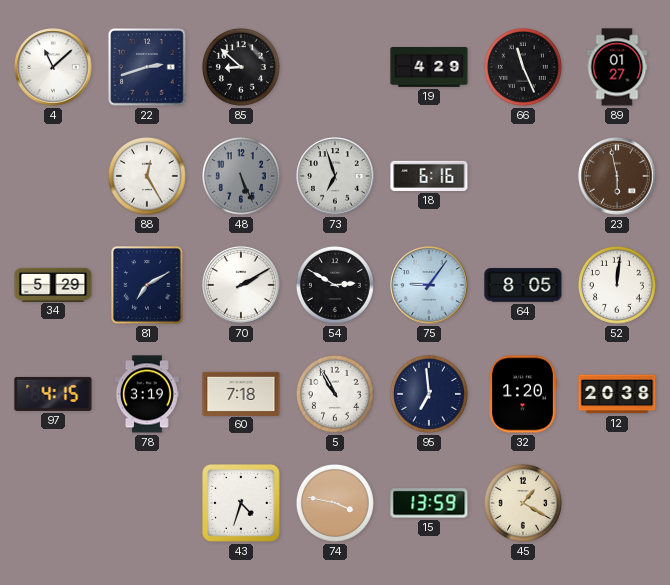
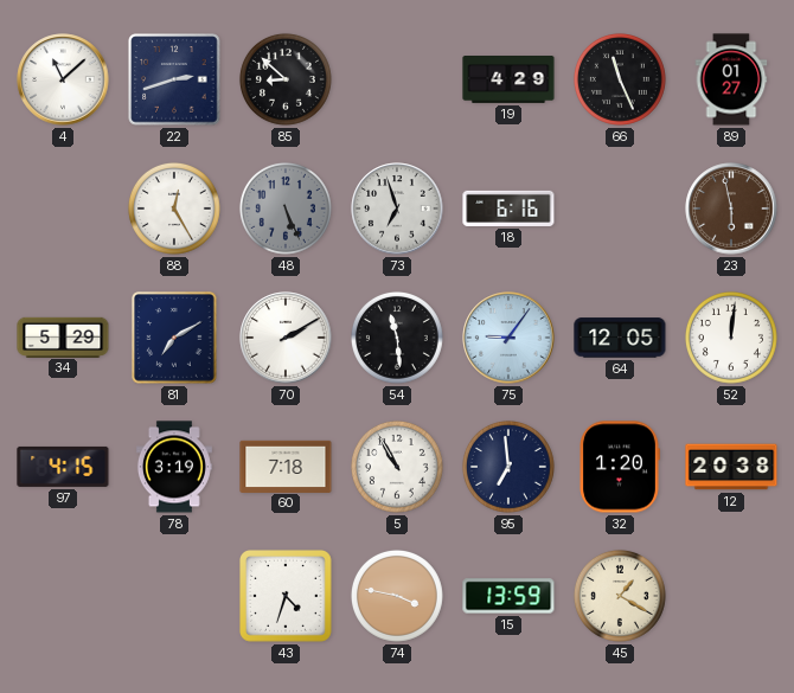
54: 2:50 -> 11:29
64: 8:05 -> 12:05
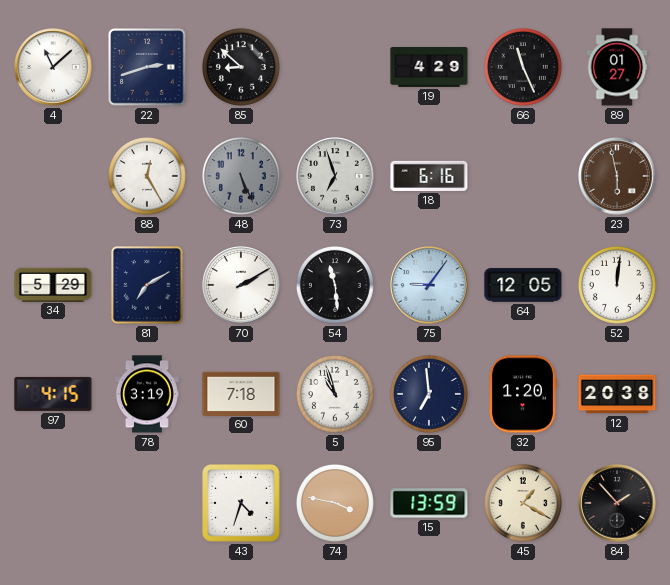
5: 10:55 -> 10:57
84: none -> 1:53
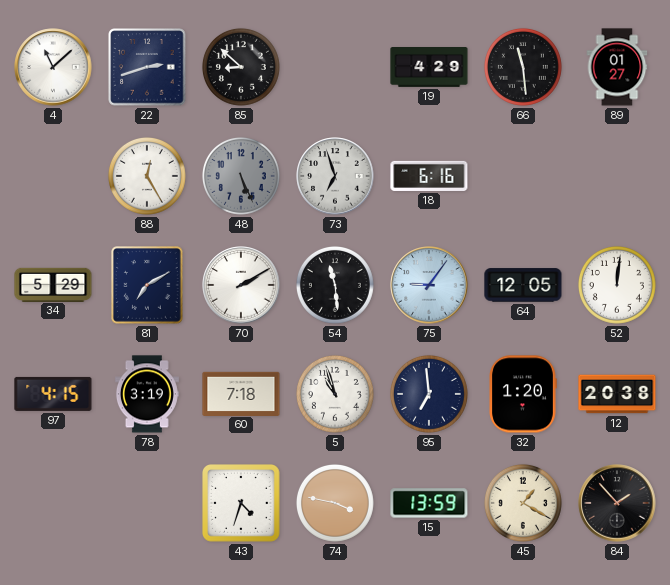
66: 11:26 -> 11:29
23: 5:58 -> none
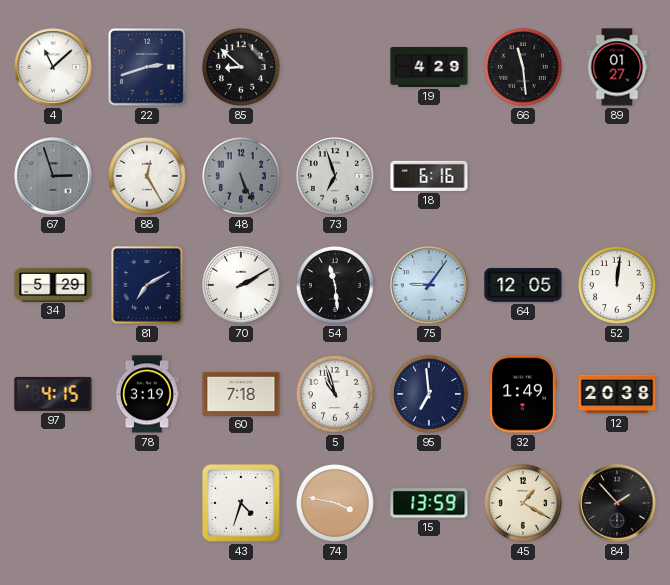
67: none -> 2:57
32: 1:20 -> 1:49
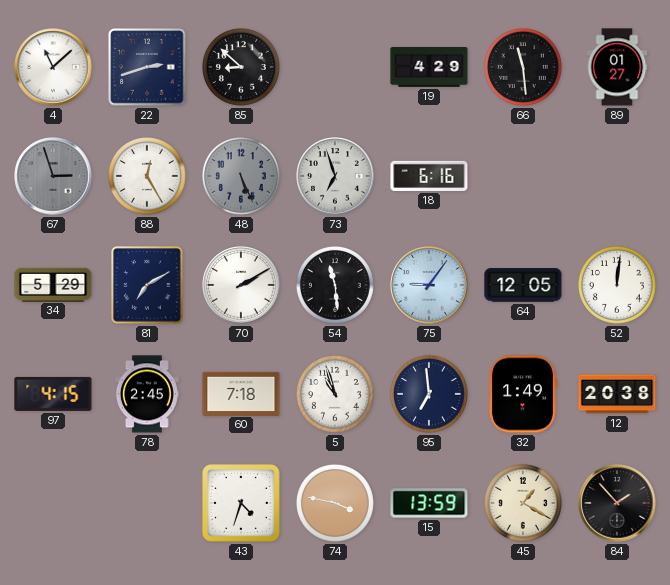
78: 3:19 -> 2:45
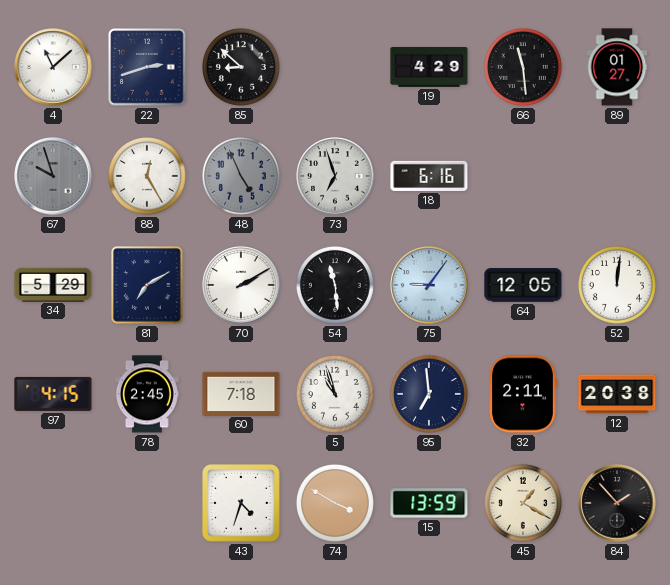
67: 2:57 -> 9:57
48: 5:26 -> 4:56
32: 1:49 -> 2:11
74: 3:47 -> 3:50
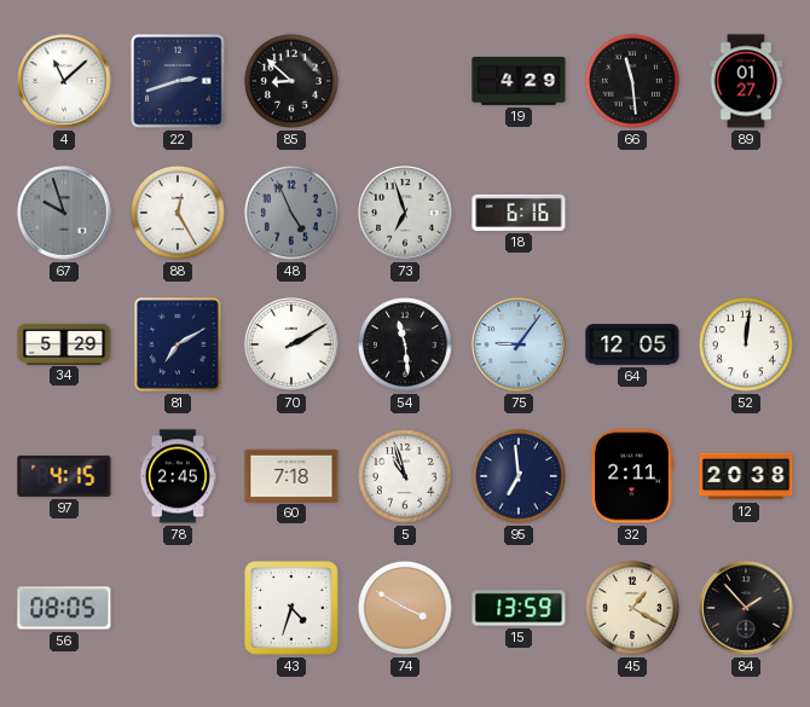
56: none -> 08:05
